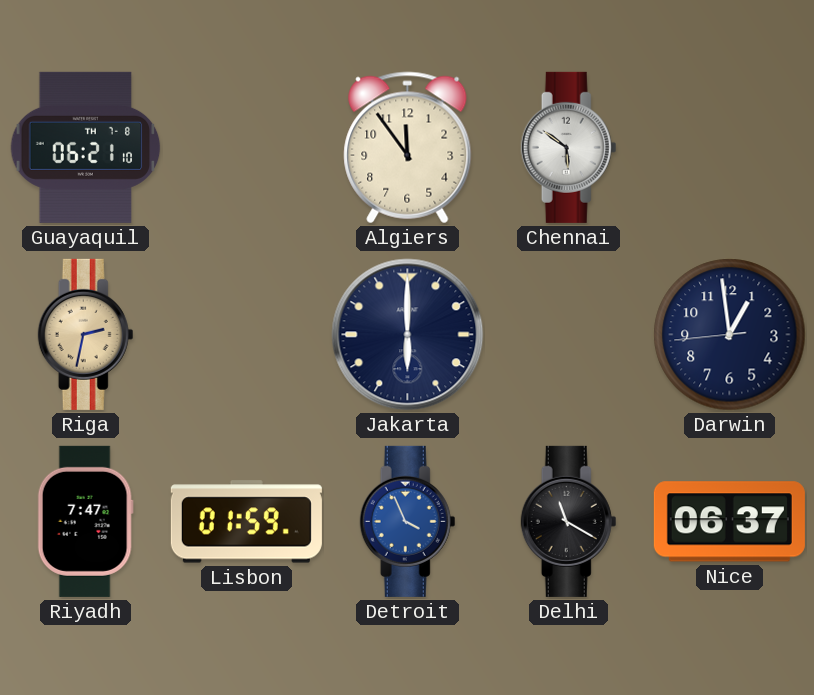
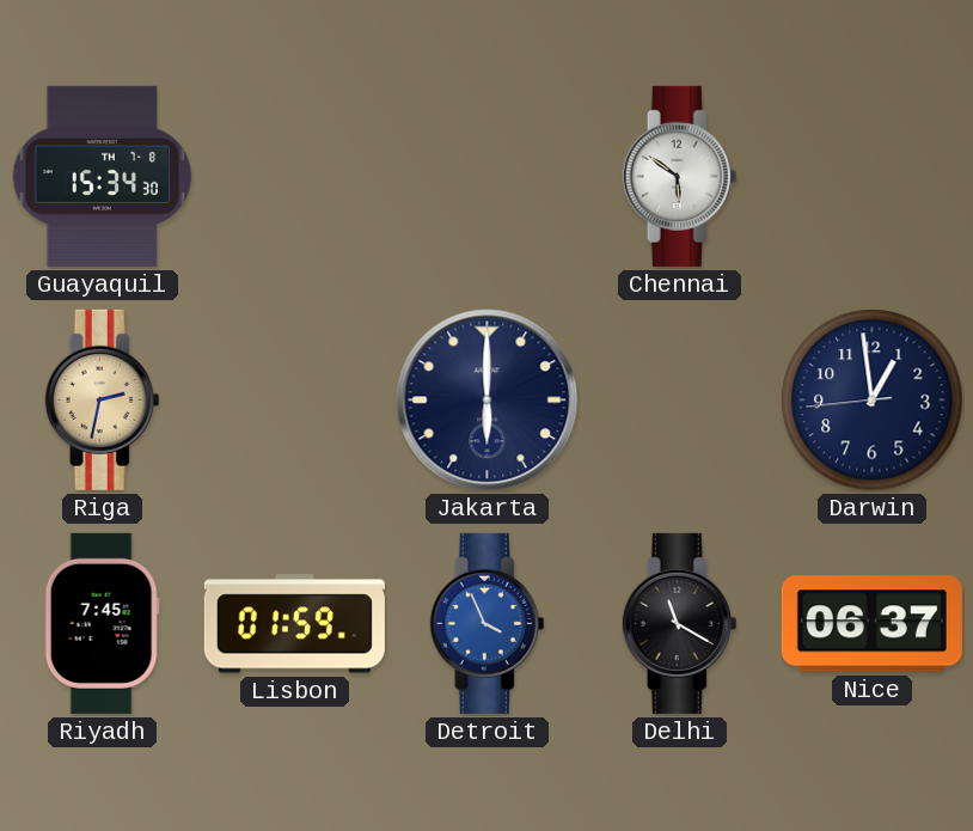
Guayaquil: 06:21 -> 15:34
Algiers: 11:54 -> none
Riyadh: 7:47 -> 7:45
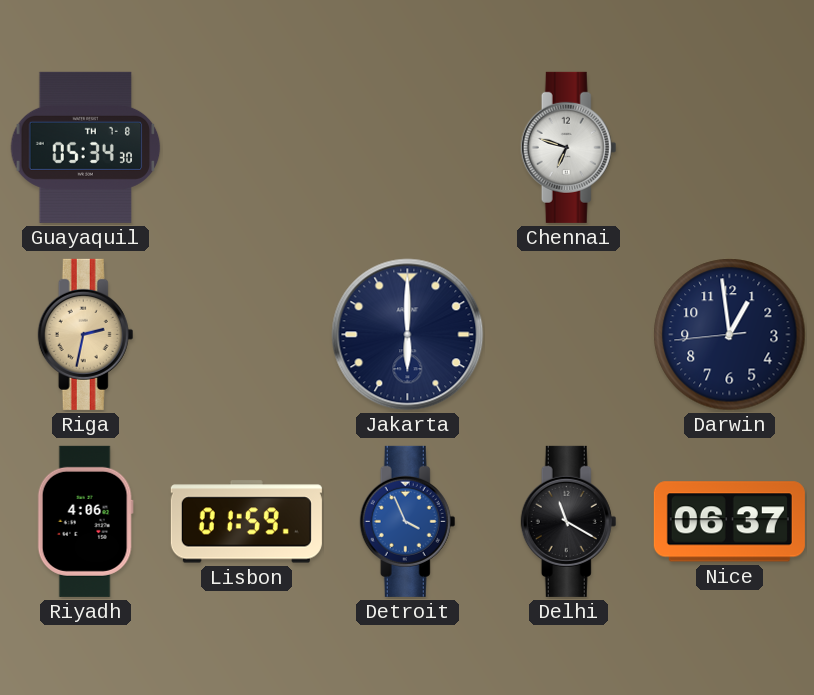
Guayaquil: 15:34 -> 05:34
Chennai: 5:51 -> 6:48
Riyadh: 7:45 -> 4:06
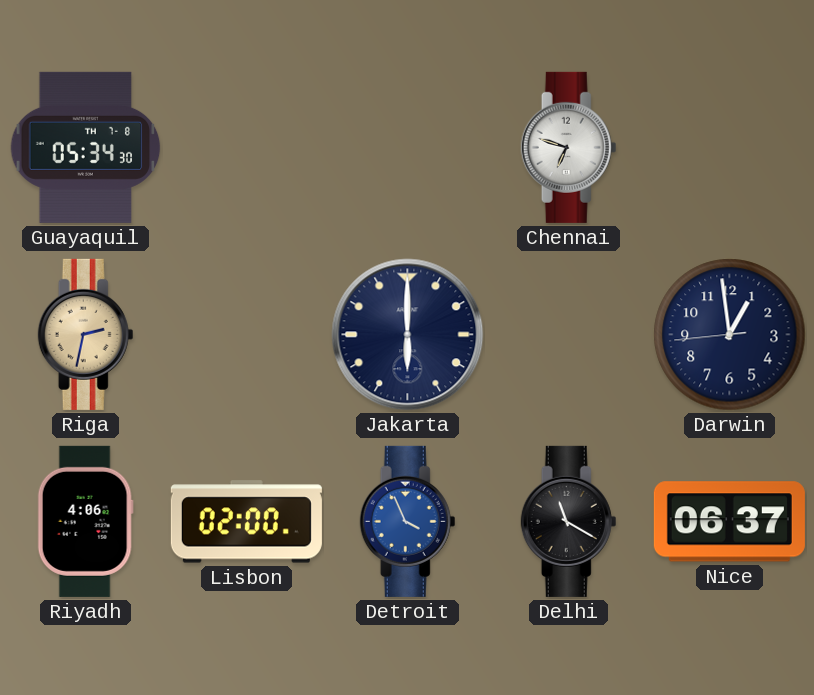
Lisbon: 01:59 -> 02:00
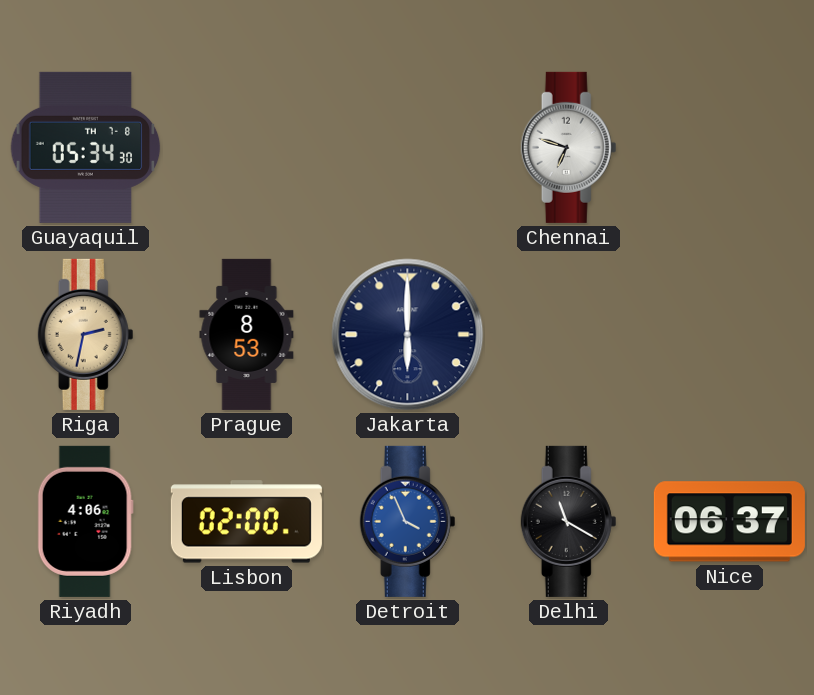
Prague: none -> 8:53
Darwin: 12:58 -> none
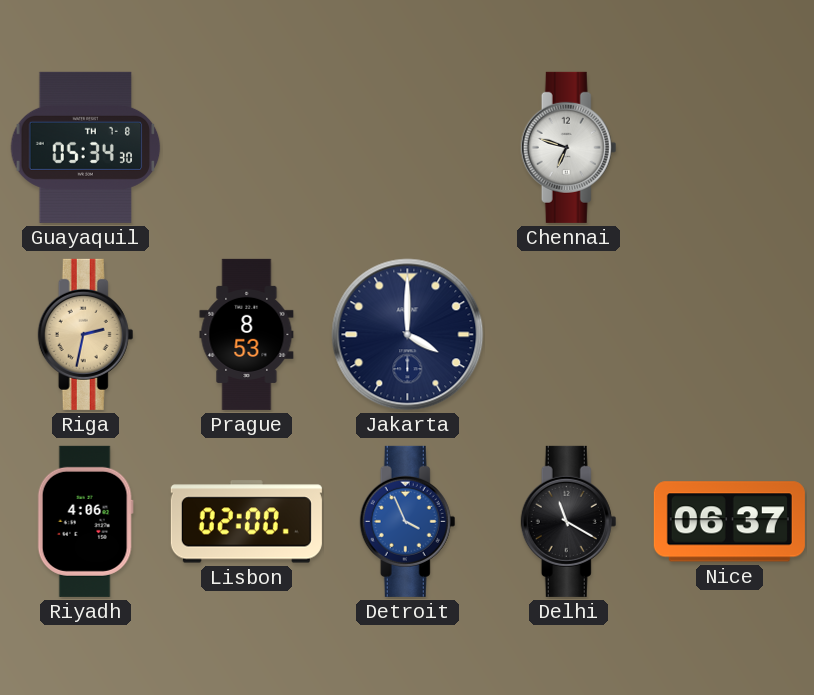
Jakarta: 6:00 -> 4:00
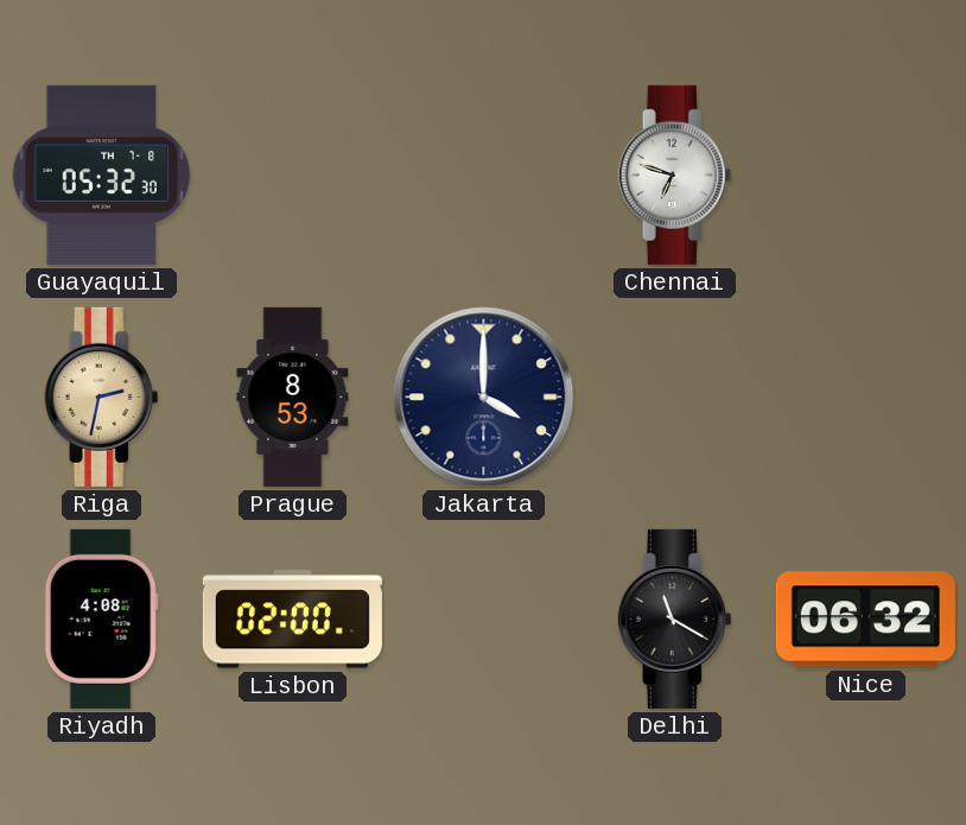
Guayaquil: 05:34 -> 05:32
Riyadh: 4:06 -> 4:08
Detroit: 3:56 -> none
Nice: 06:37 -> 06:32
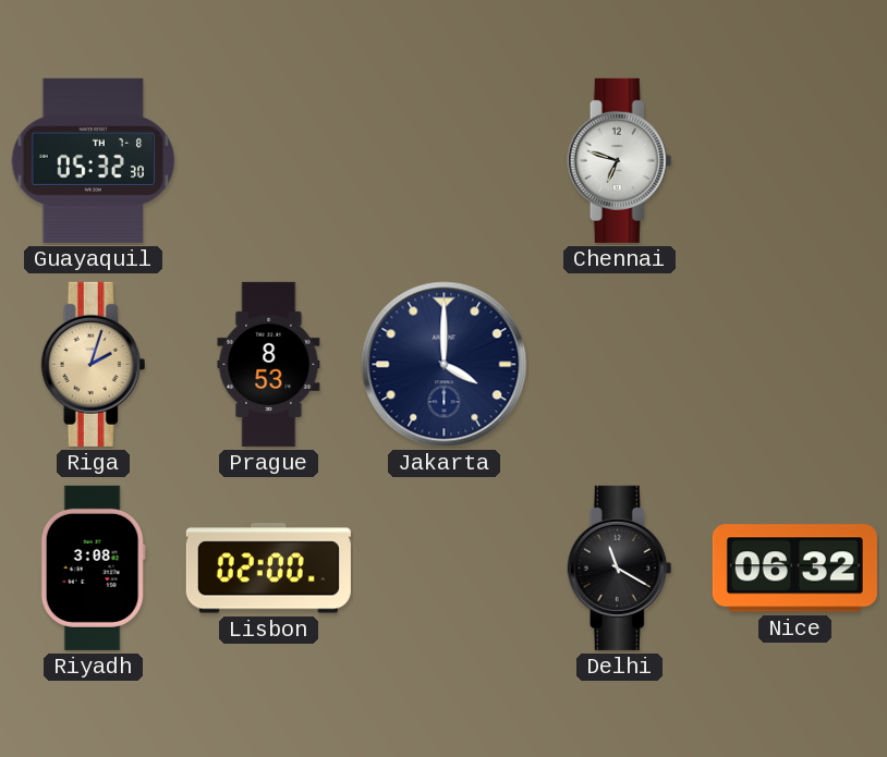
Riga: 2:32 -> 2:03
Riyadh: 4:08 -> 3:08
